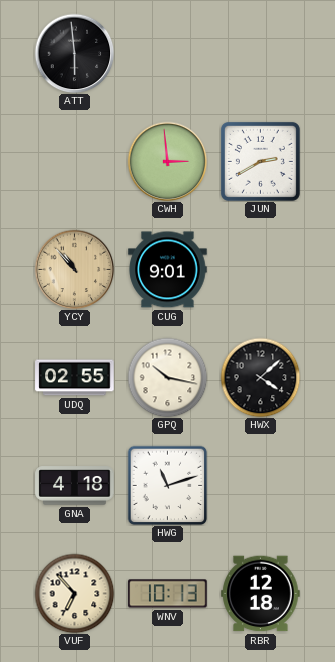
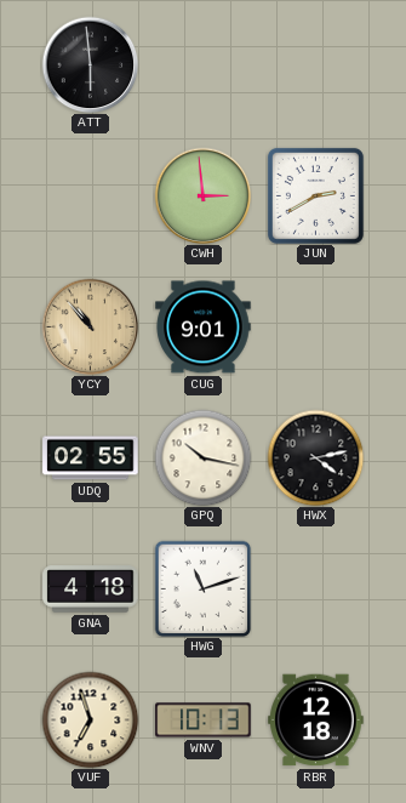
HWX: 4:08 -> 4:13
VUF: 6:53 -> 6:57
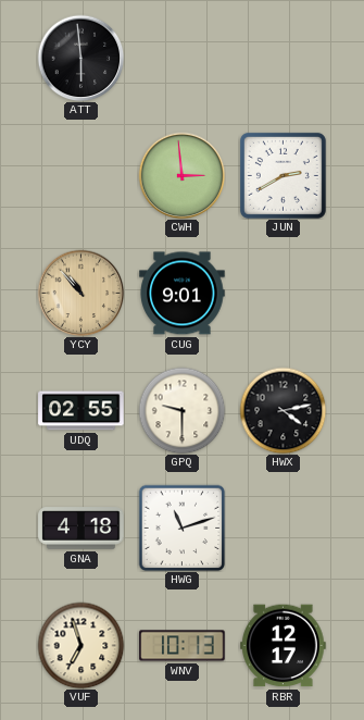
GPQ: 10:17 -> 9:30
RBR: 12:18 -> 12:17
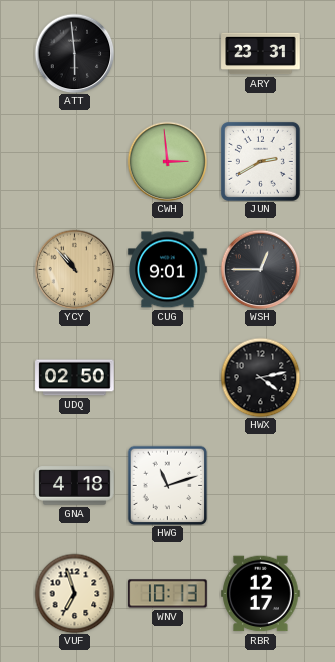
ARY: none -> 23:31
WSH: none -> 12:45
UDQ: 02:55 -> 02:50
GPQ: 9:30 -> none
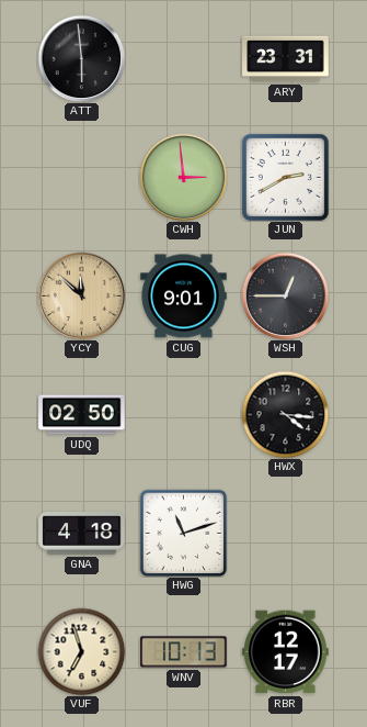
YCY: 10:53 -> 11:52
HWX: 4:13 -> 4:16
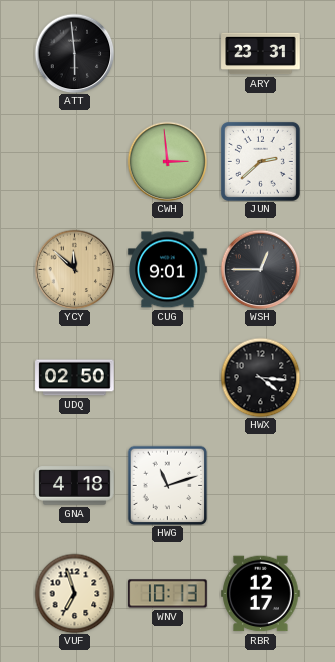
JUN: 2:40 -> 2:38
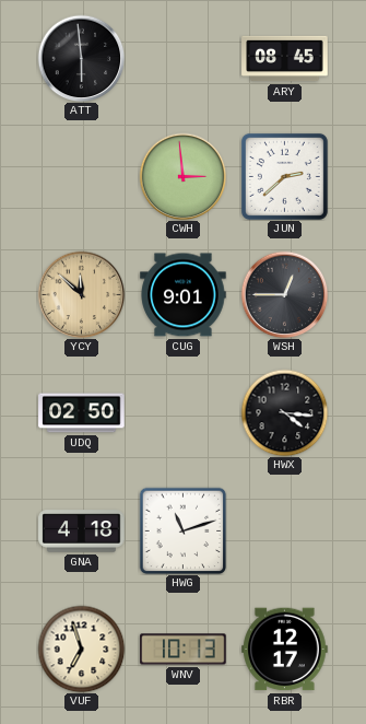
ARY: 23:31 -> 08:45
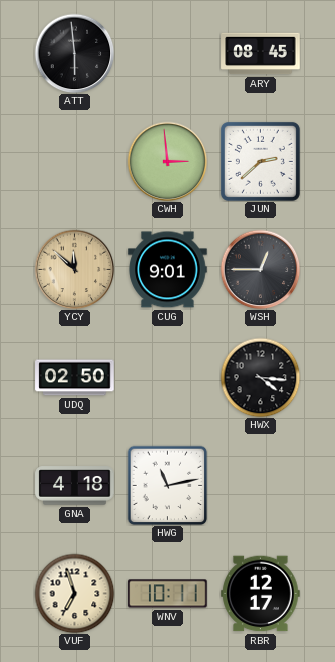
HWG: 11:12 -> 11:13
WNV: 10:13 -> 10:11
